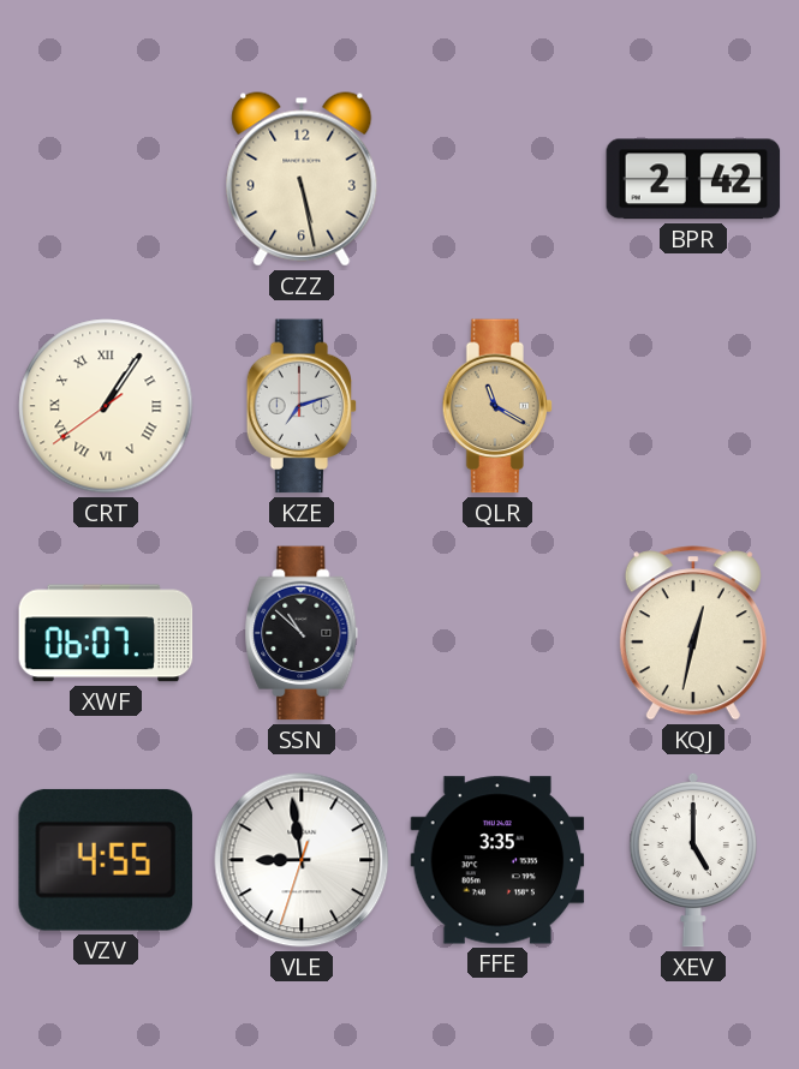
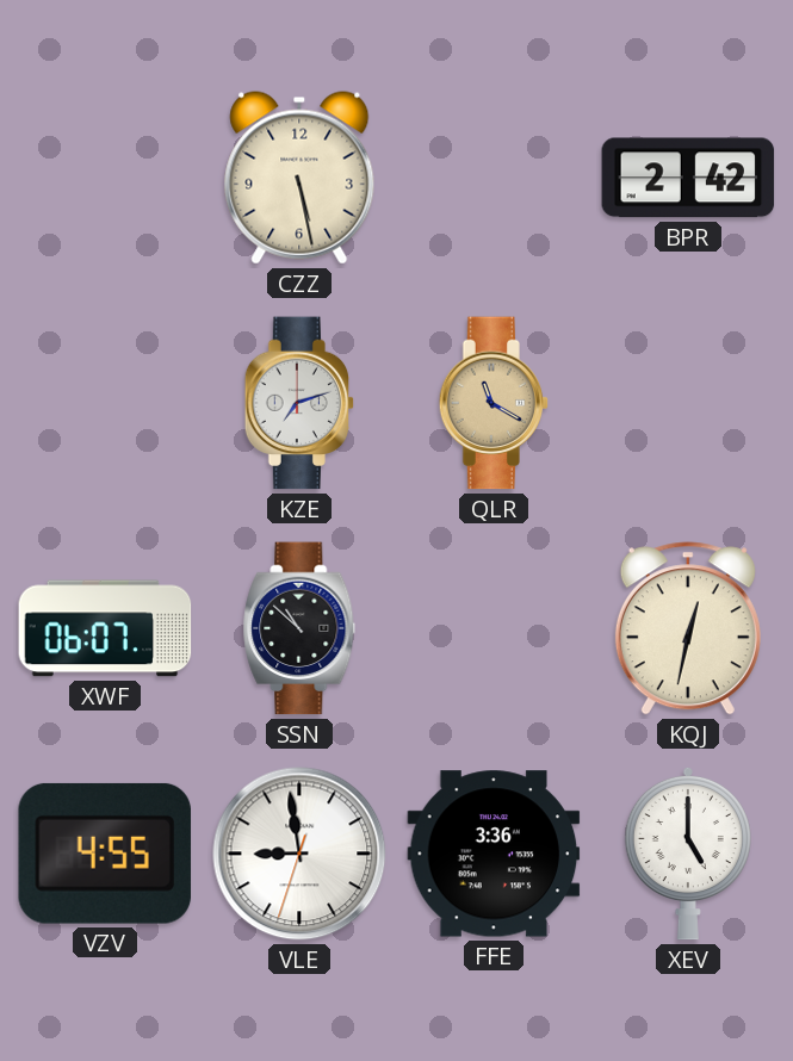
CRT: 1:05 -> none
FFE: 3:35 -> 3:36
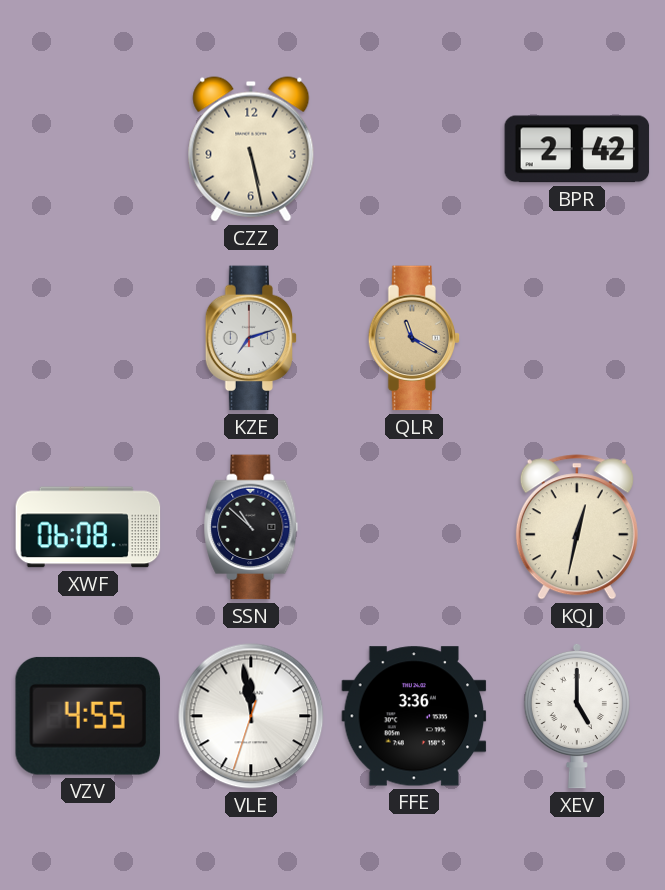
XWF: 06:07 -> 06:08
VLE: 8:58 -> 11:58
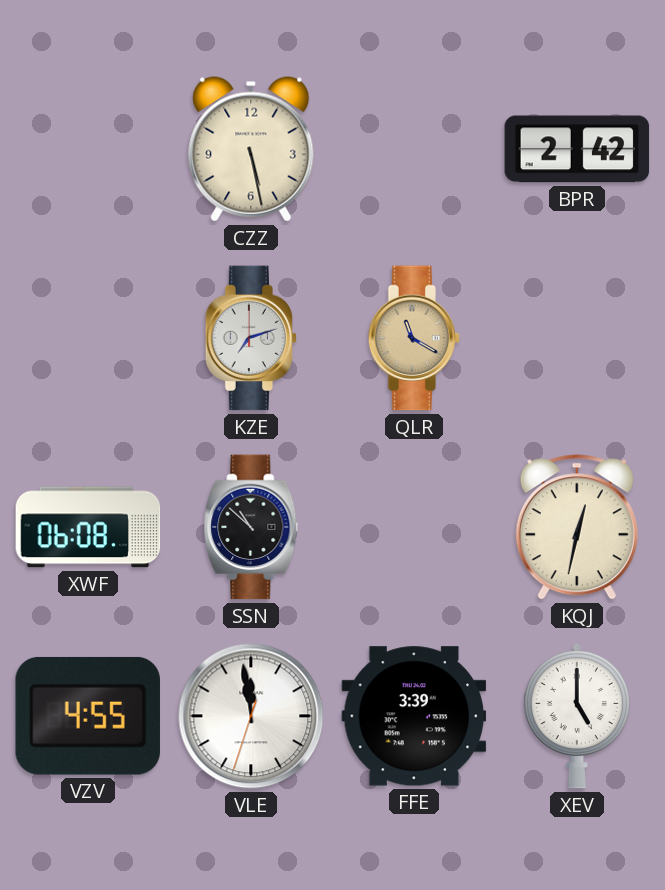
FFE: 3:36 -> 3:39
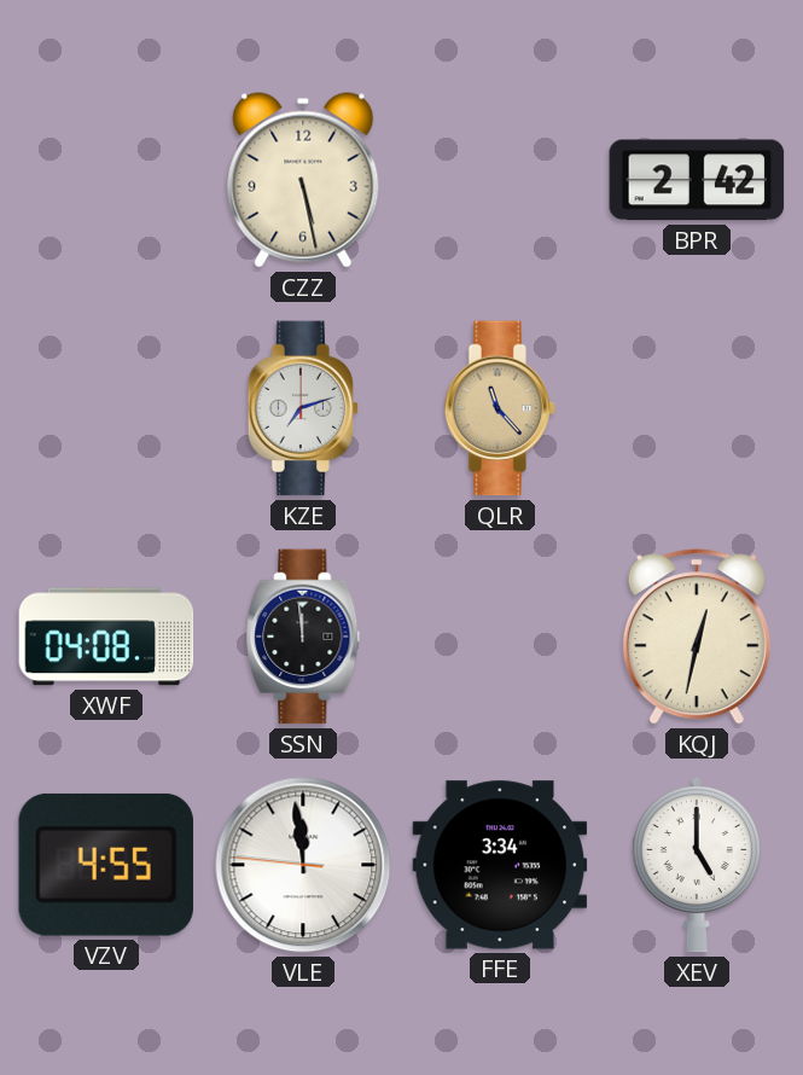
QLR: 11:20 -> 11:23
XWF: 06:08 -> 04:08
SSN: 10:52 -> 11:59
VLE: 11:58:33 -> 11:58:46
FFE: 3:39 -> 3:34
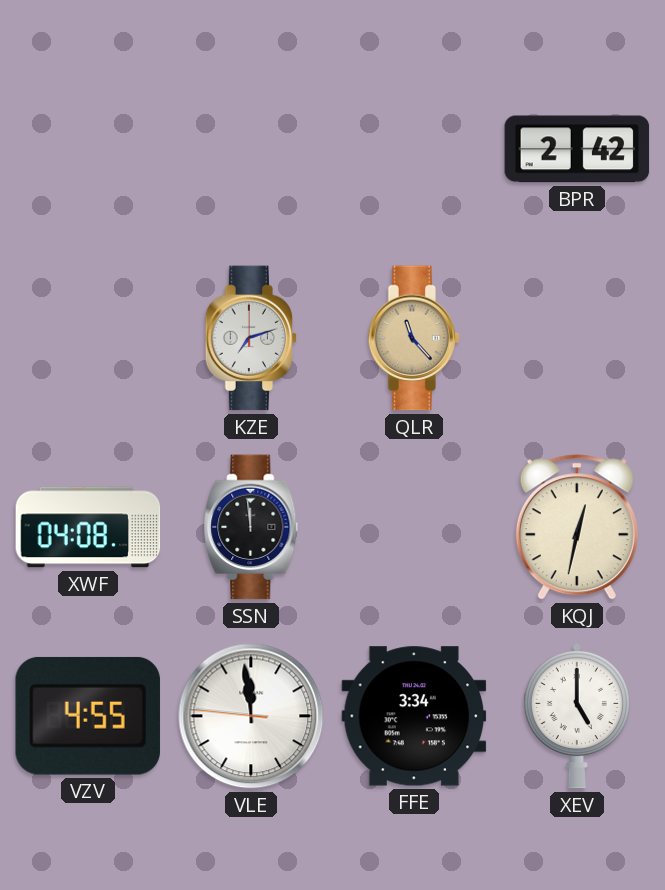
CZZ: 5:28 -> none
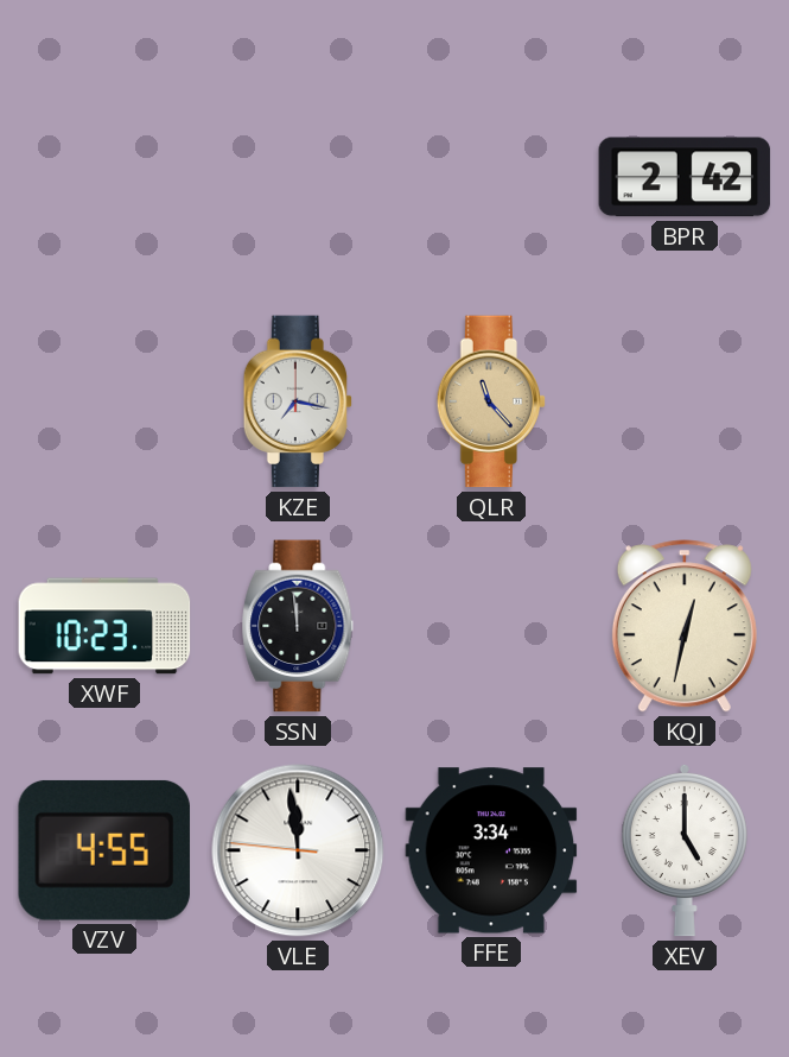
KZE: 7:12 -> 7:17
XWF: 04:08 -> 10:23
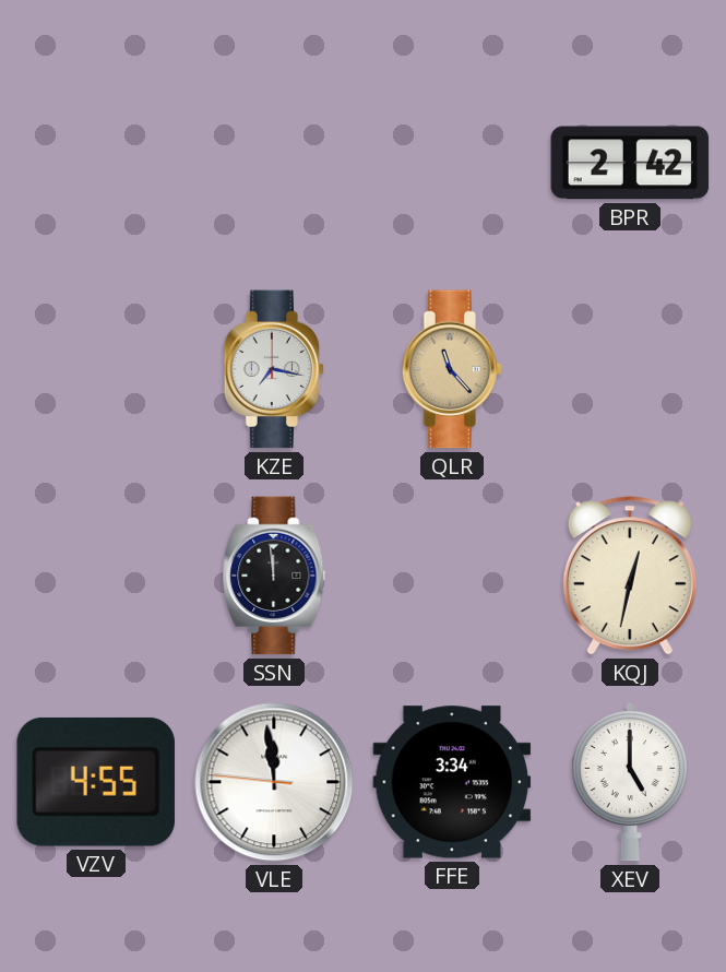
XWF: 10:23 -> none
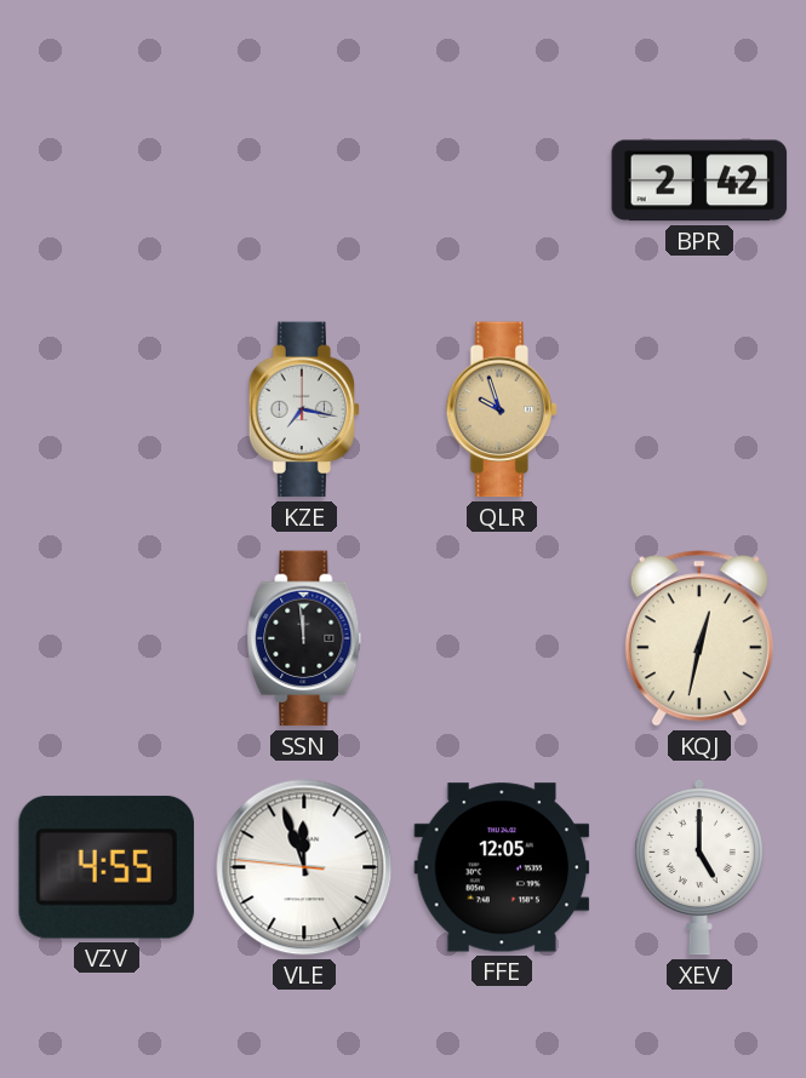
QLR: 11:23 -> 9:57
VLE: 11:58 -> 11:56
FFE: 3:34 -> 12:05
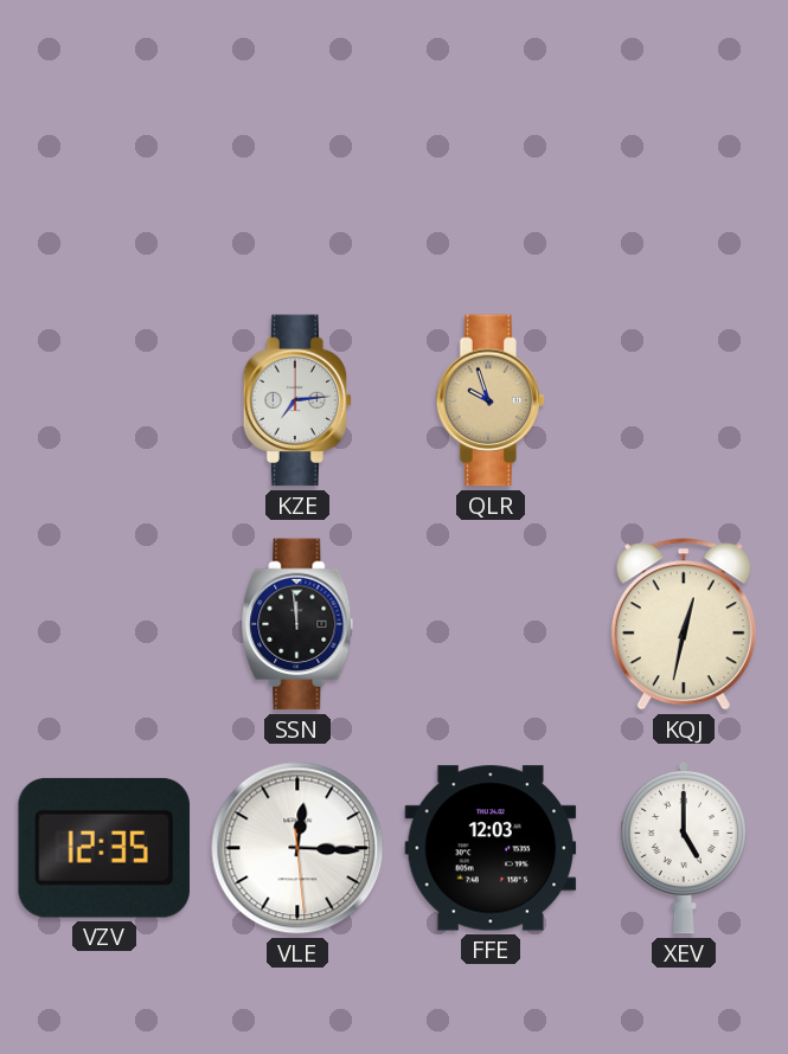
BPR: 2:42 -> none
KZE: 7:17 -> 7:14
VZV: 4:55 -> 12:35
VLE: 11:56 -> 12:15
FFE: 12:05 -> 12:03
